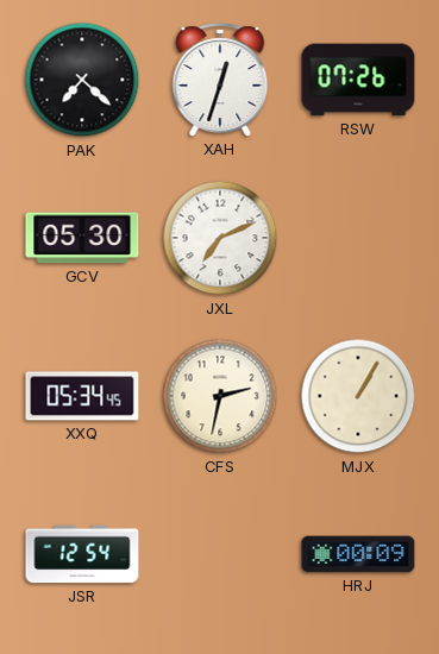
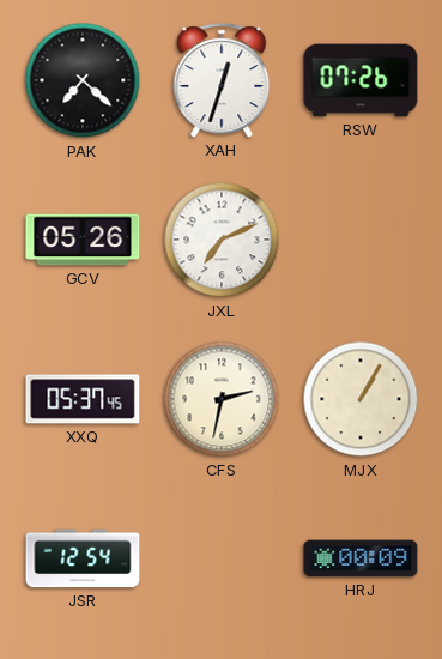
GCV: 05:30 -> 05:26
XXQ: 05:34 -> 05:37
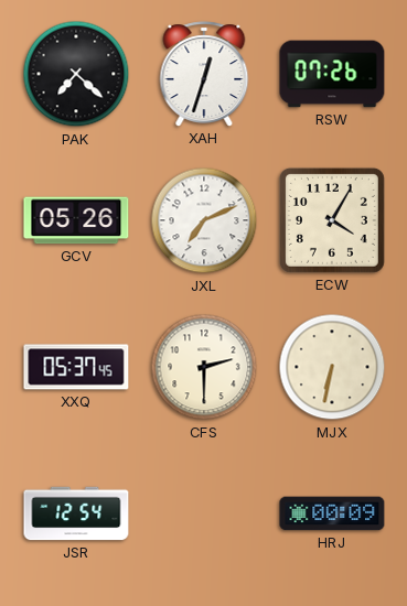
ECW: none -> 4:05
CFS: 2:32 -> 2:30
MJX: 1:05 -> 6:32
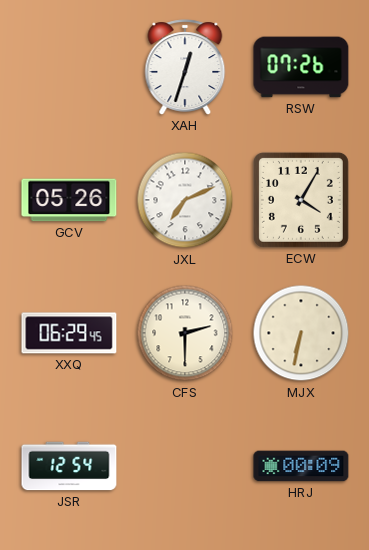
PAK: 7:22 -> none
XXQ: 05:37 -> 06:29
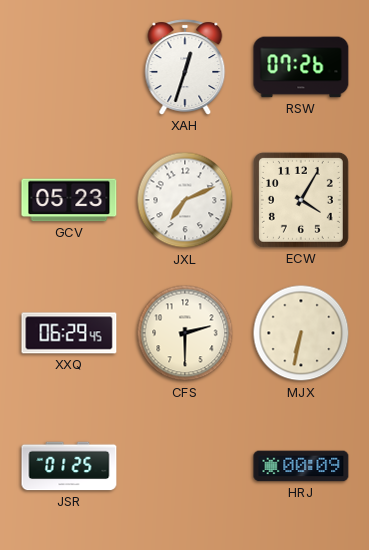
GCV: 05:26 -> 05:23
JSR: 12:54 -> 01:25
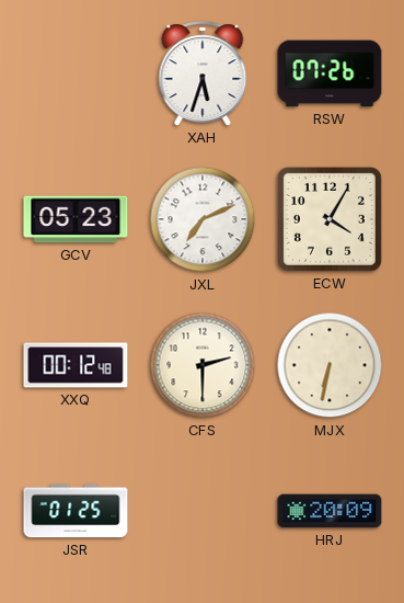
XAH: 12:33 -> 5:33
XXQ: 06:29 -> 00:12
HRJ: 00:09 -> 20:09
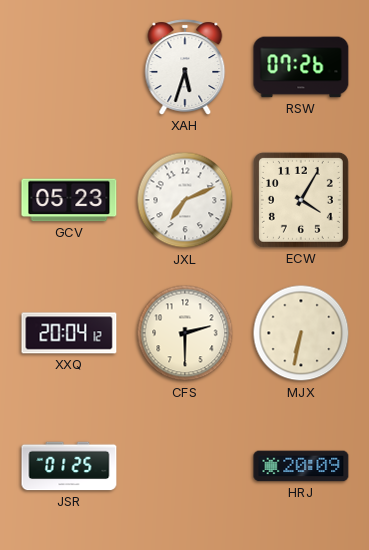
XXQ: 00:12 -> 20:04
